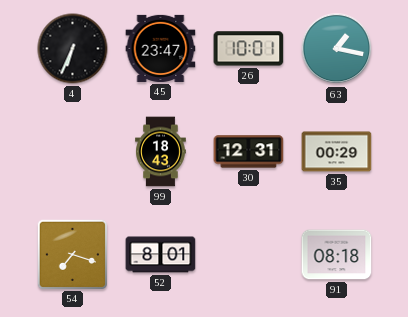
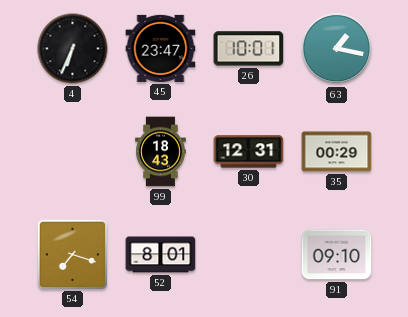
91: 08:18 -> 09:10
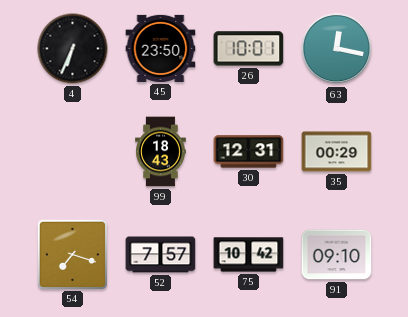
45: 23:47 -> 23:50
63: 1:17 -> 12:17
52: 8:01 -> 7:57
75: none -> 10:42
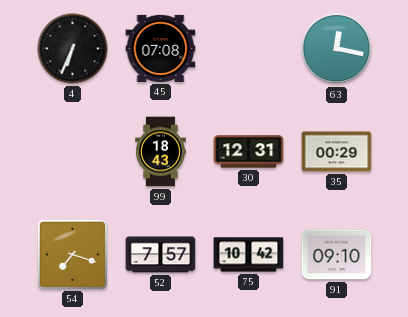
45: 23:50 -> 07:08
26: 10:01 -> none
